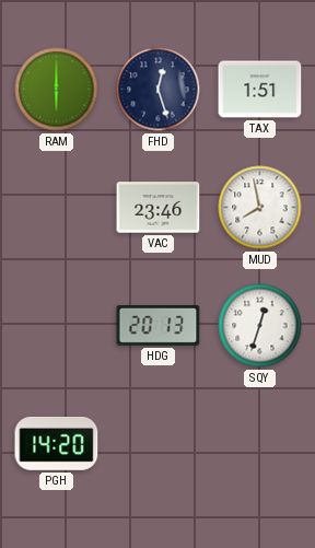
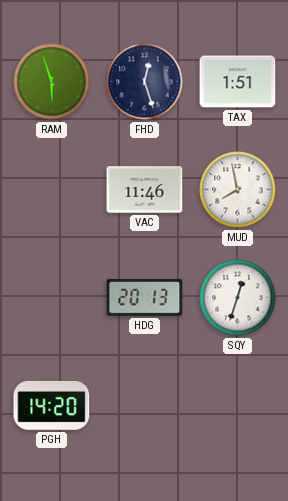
RAM: 6:00 -> 5:57
VAC: 23:46 -> 11:46
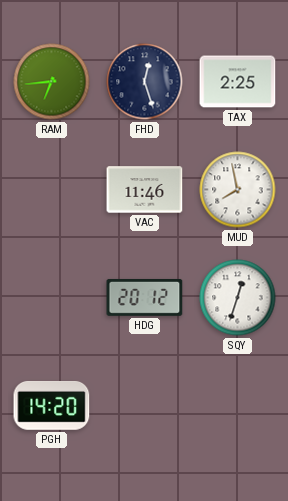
RAM: 5:57 -> 6:44
TAX: 1:51 -> 2:25
HDG: 20:13 -> 20:12
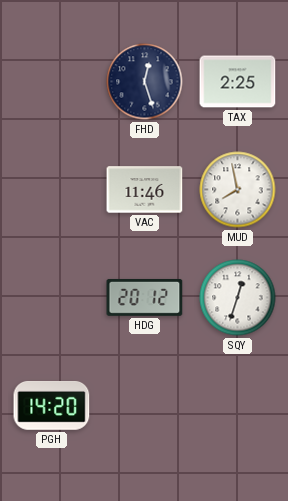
RAM: 6:44 -> none
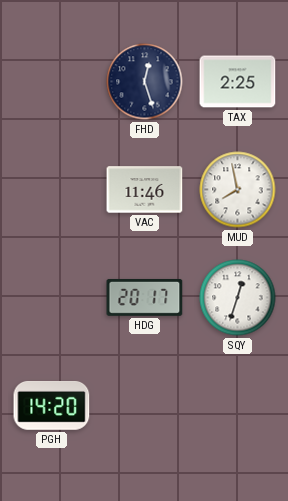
HDG: 20:12 -> 20:17
